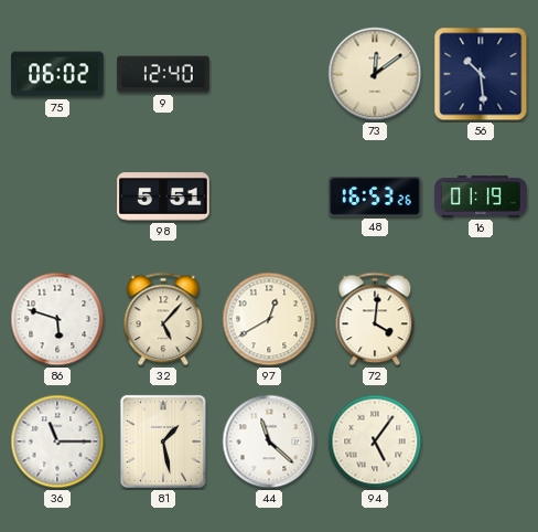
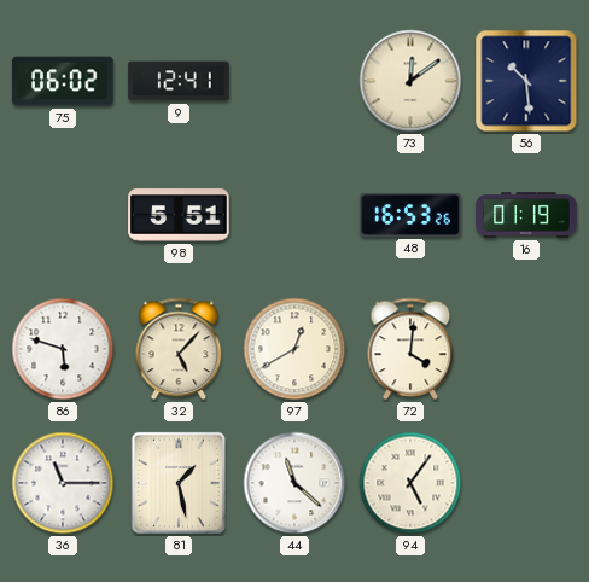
9: 12:40 -> 12:41
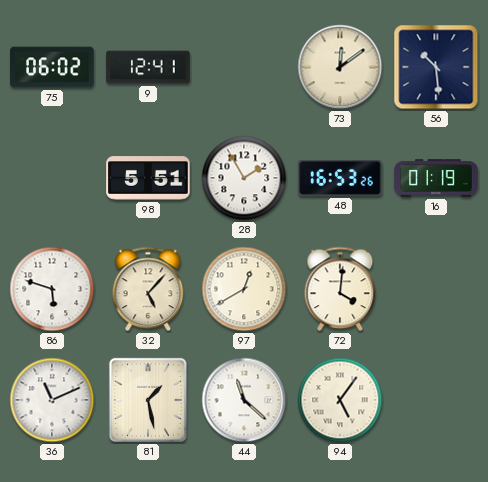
28: none -> 1:55
36: 11:15 -> 11:11
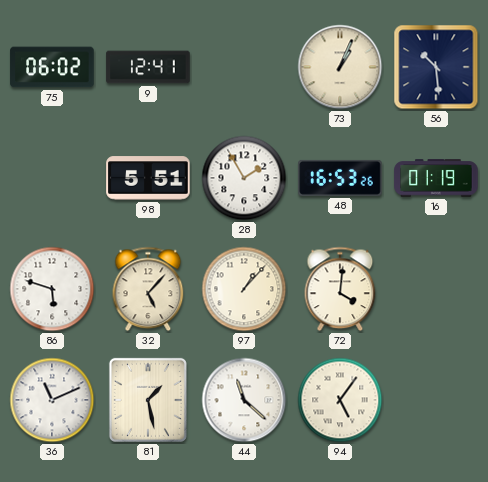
73: 12:09 -> 1:04
97: 12:40 -> 1:07
